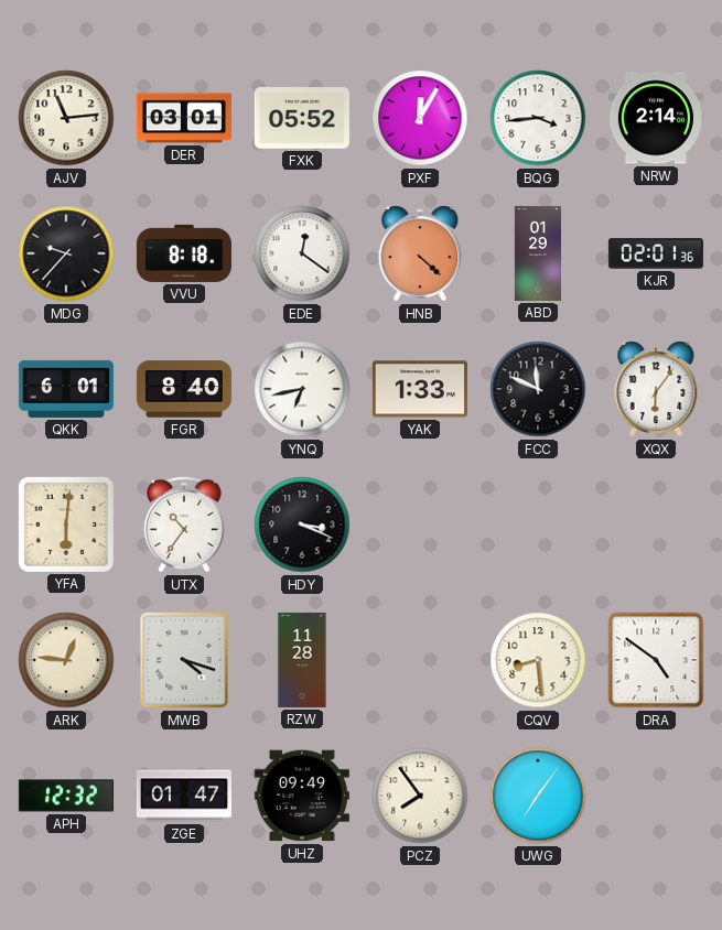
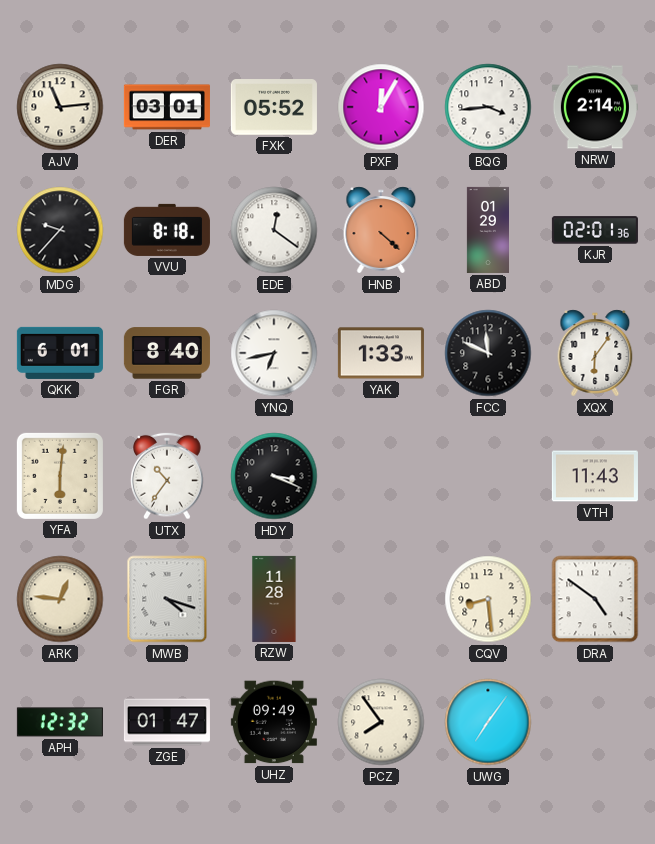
VTH: none -> 11:43
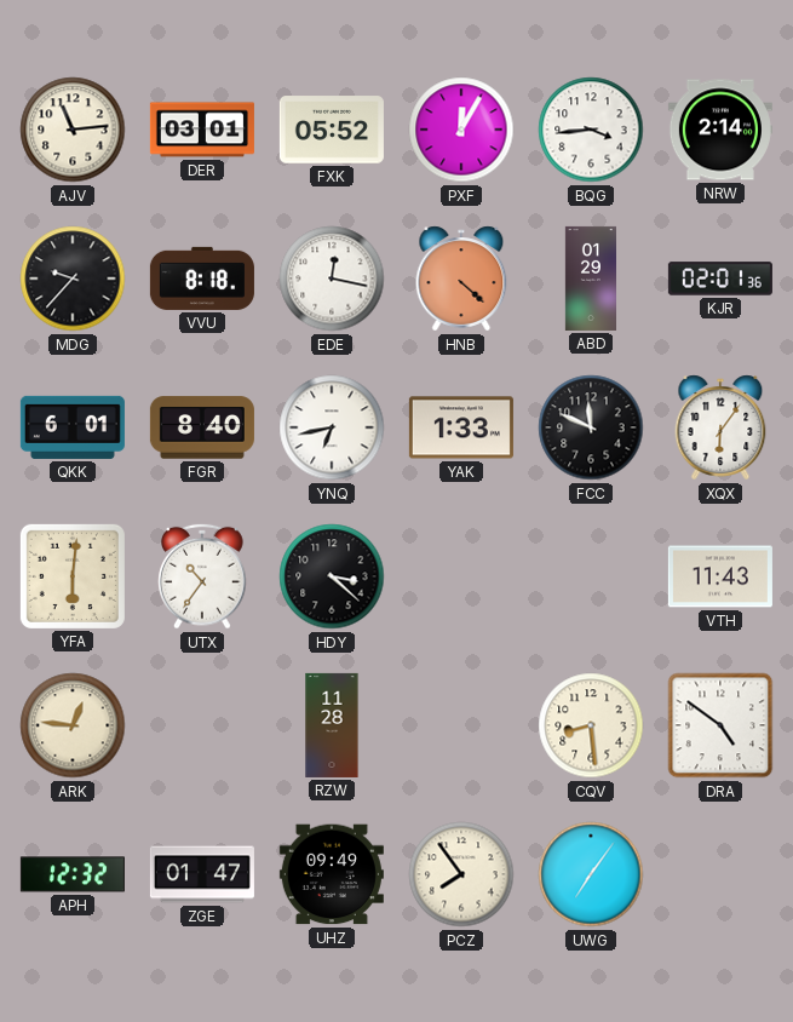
EDE: 12:21 -> 12:17
HDY: 3:19 -> 3:22
MWB: 4:18 -> none
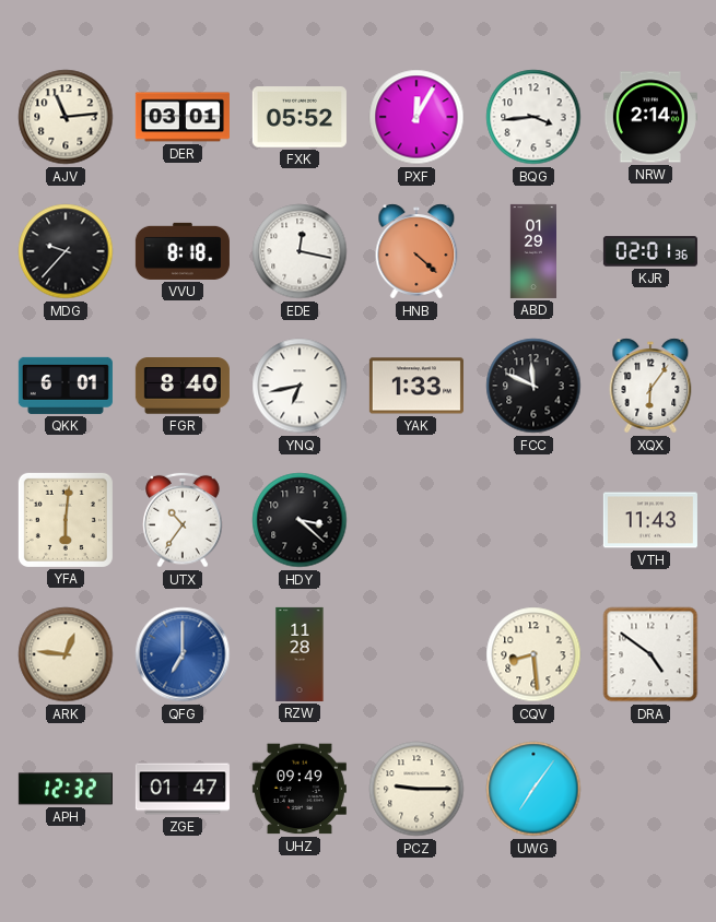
QFG: none -> 7:00
PCZ: 7:54 -> 9:15
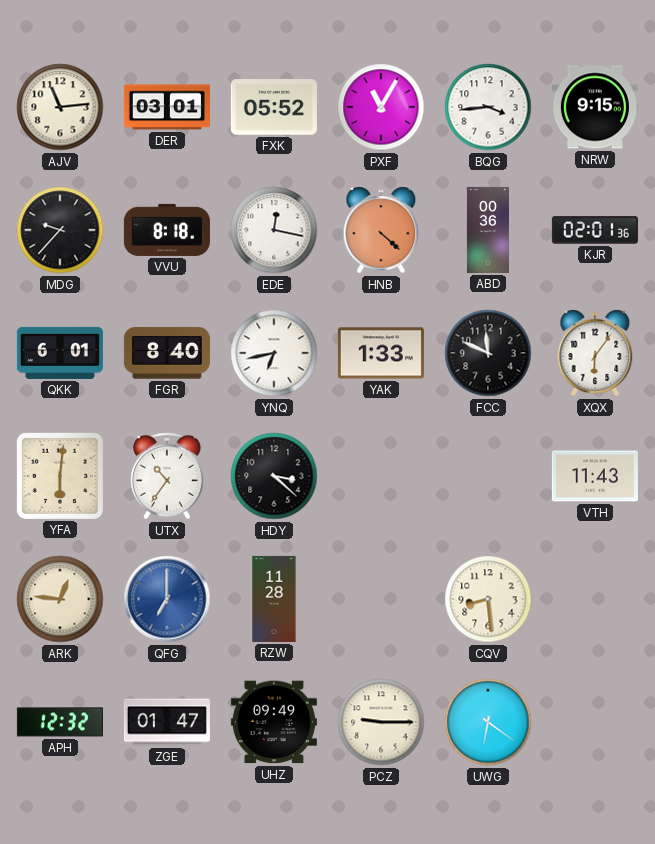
PXF: 12:05 -> 11:05
NRW: 2:14 -> 9:15
ABD: 01:29 -> 00:36
DRA: 4:51 -> none
UWG: 7:06 -> 6:21
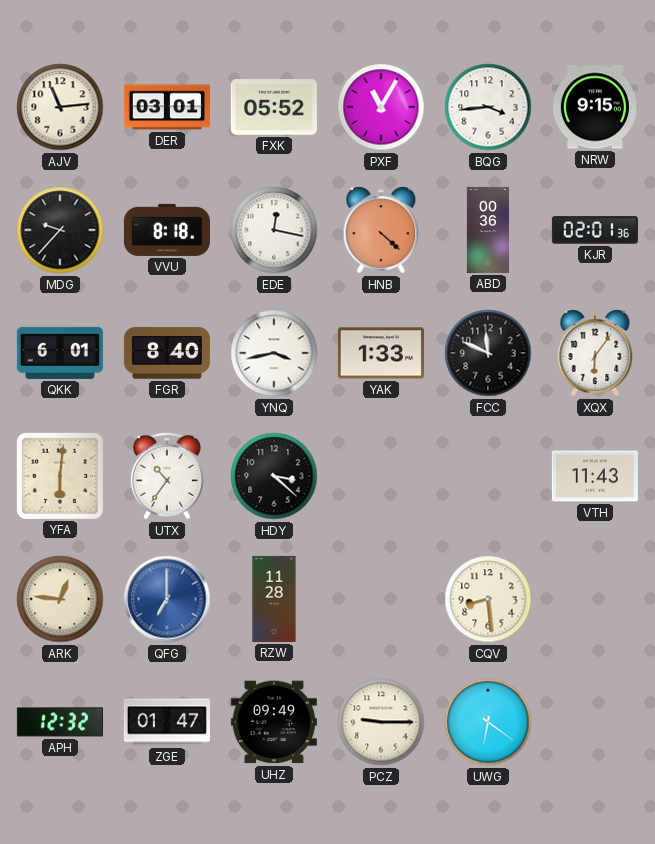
YNQ: 6:43 -> 3:43
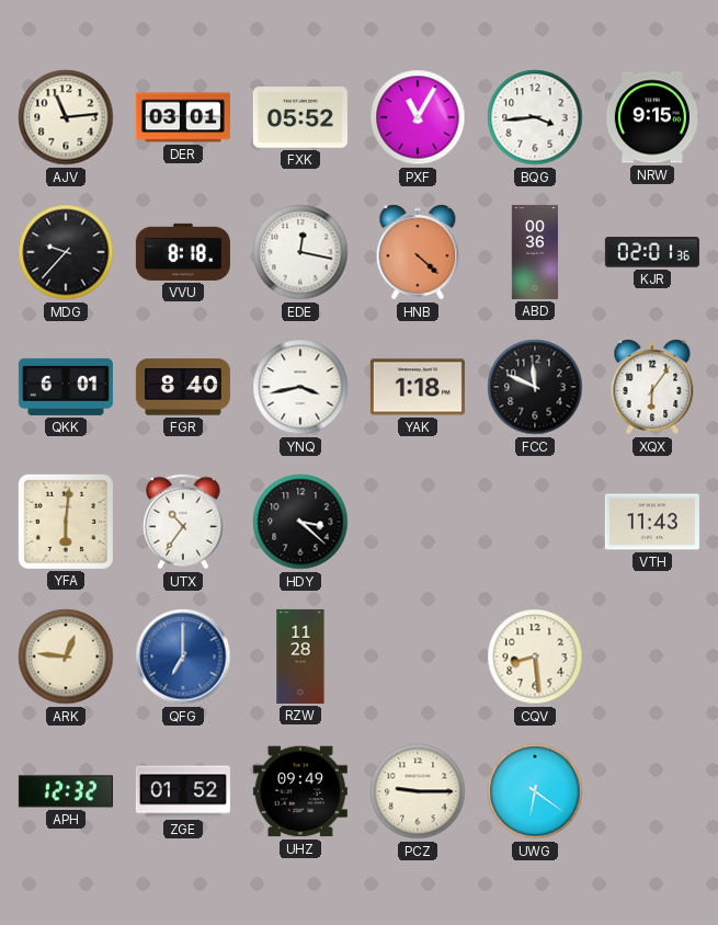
YAK: 1:33 -> 1:18
ZGE: 01:47 -> 01:52
